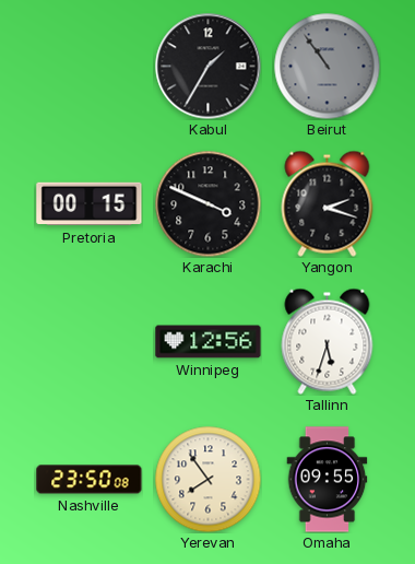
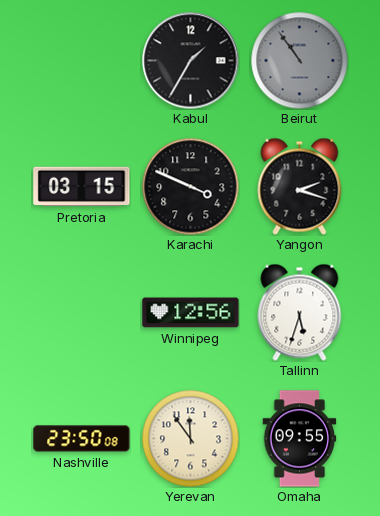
Pretoria: 00:15 -> 03:15
Yerevan: 7:54 -> 11:54
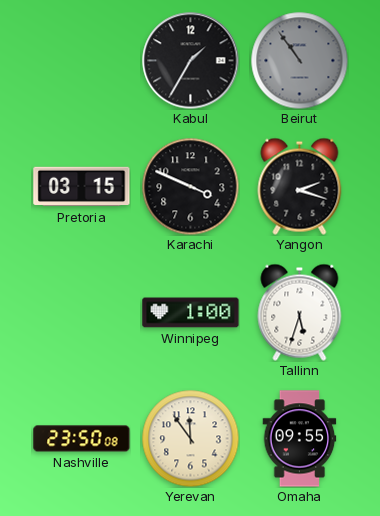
Winnipeg: 12:56 -> 1:00
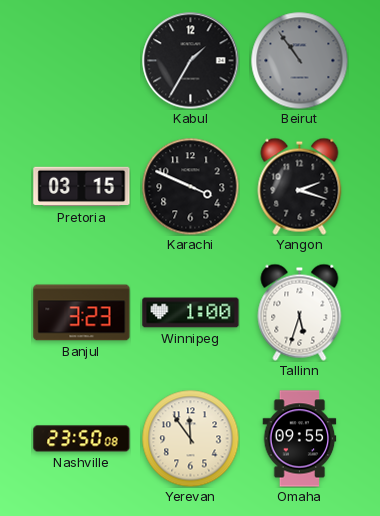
Banjul: none -> 3:23
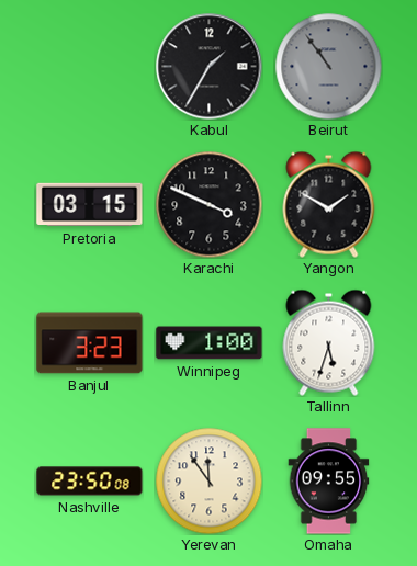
Yangon: 2:18 -> 1:50
